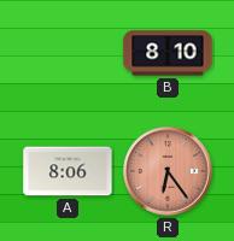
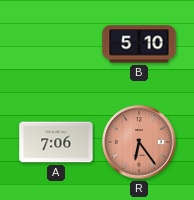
B: 8:10 -> 5:10
A: 8:06 -> 7:06
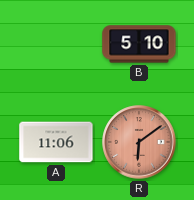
A: 7:06 -> 11:06
R: 6:24 -> 6:09
